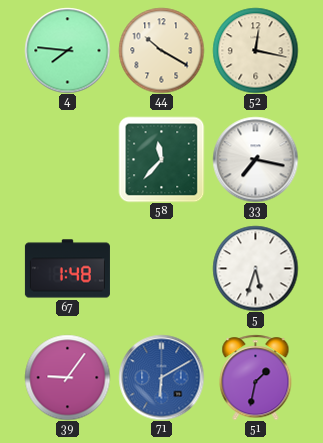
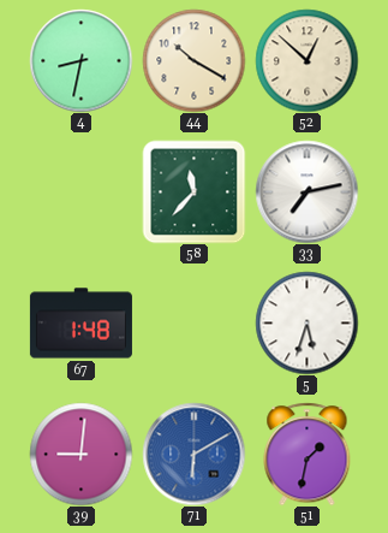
4: 7:46 -> 8:32
52: 12:17 -> 12:52
33: 7:17 -> 7:13
39: 9:06 -> 9:01
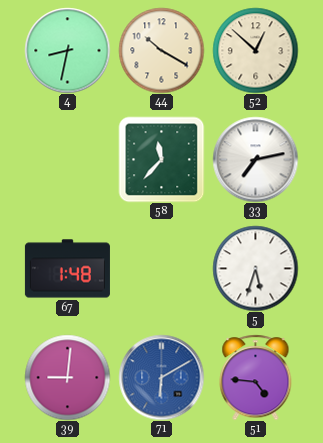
51: 1:32 -> 4:46
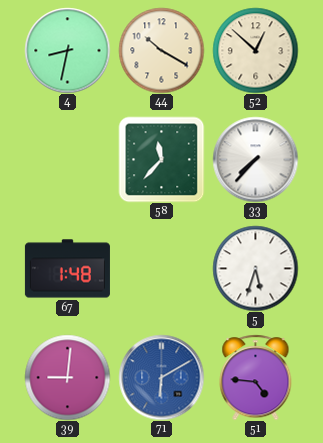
33: 7:13 -> 7:37
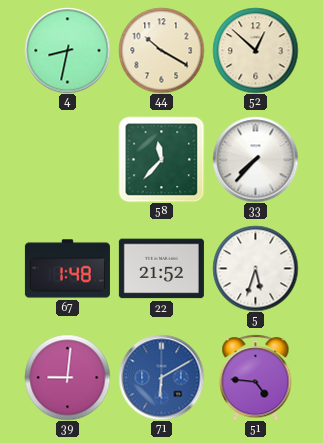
22: none -> 21:52
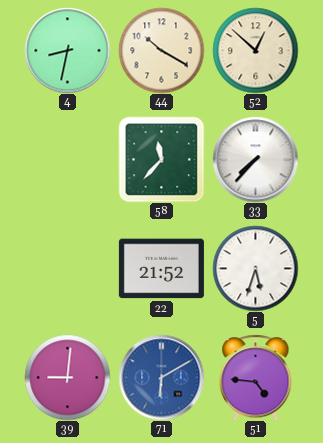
67: 1:48 -> none
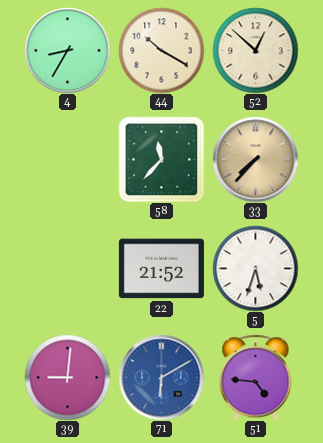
4: 8:32 -> 8:35
33 dial: white -> champagne
